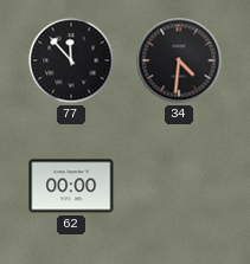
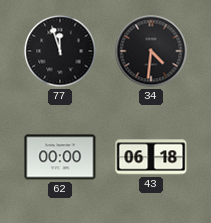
77: 11:53 -> 11:57
43: none -> 06:18
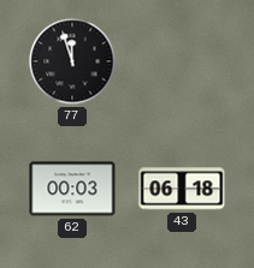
34: 4:31 -> none
62: 00:00 -> 00:03
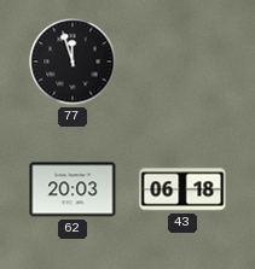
62: 00:03 -> 20:03
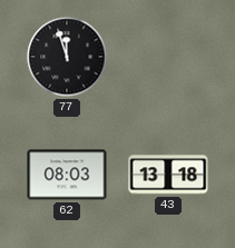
62: 20:03 -> 08:03
43: 06:18 -> 13:18
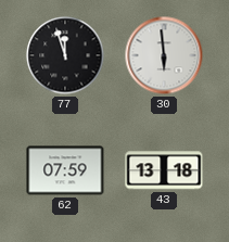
30: none -> 5:59
62: 08:03 -> 07:59
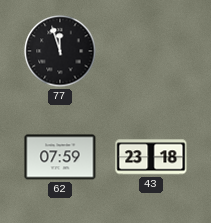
30: 5:59 -> none
43: 13:18 -> 23:18
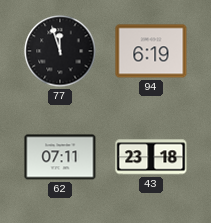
94: none -> 6:19
62: 07:59 -> 07:11
